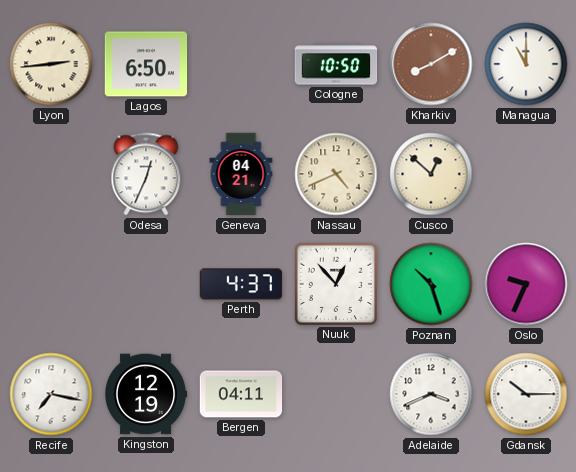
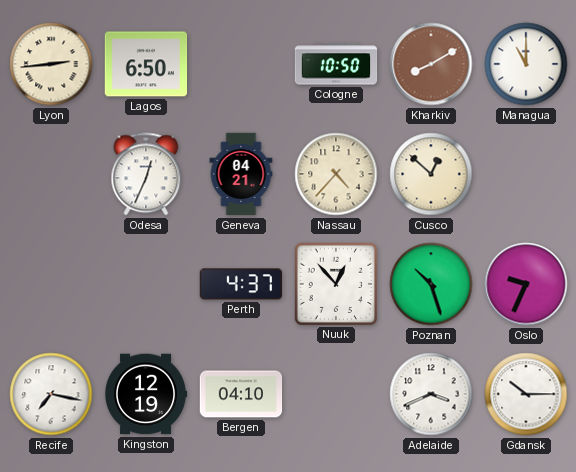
Nassau: 4:41 -> 4:37
Bergen: 04:11 -> 04:10
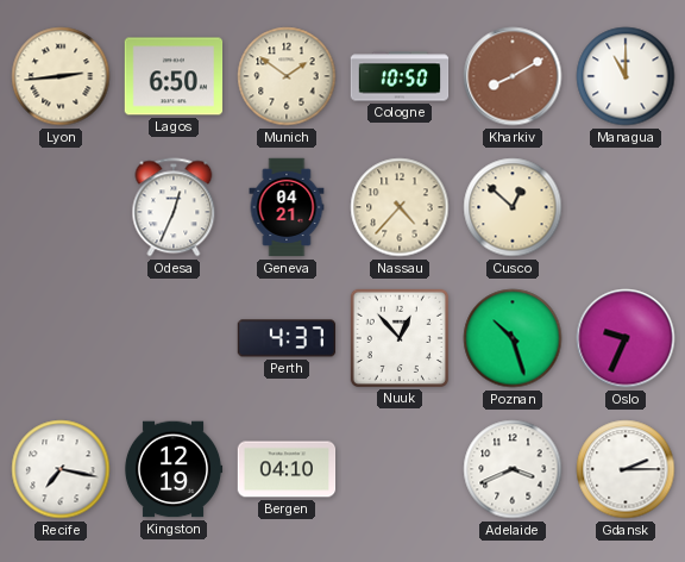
Munich: none -> 1:51
Gdansk: 10:15 -> 2:15
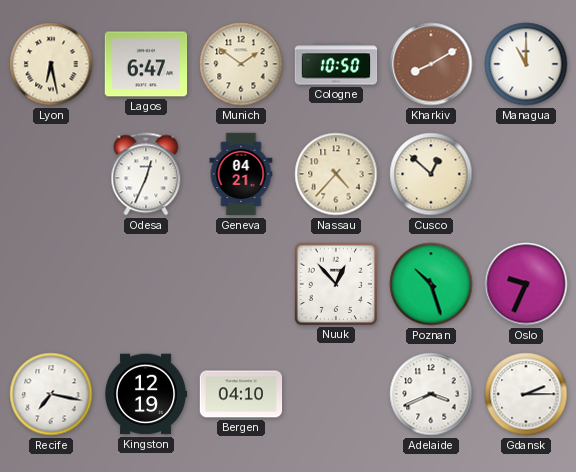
Lyon: 2:44 -> 6:28
Lagos: 6:50 -> 6:47
Perth: 4:37 -> none
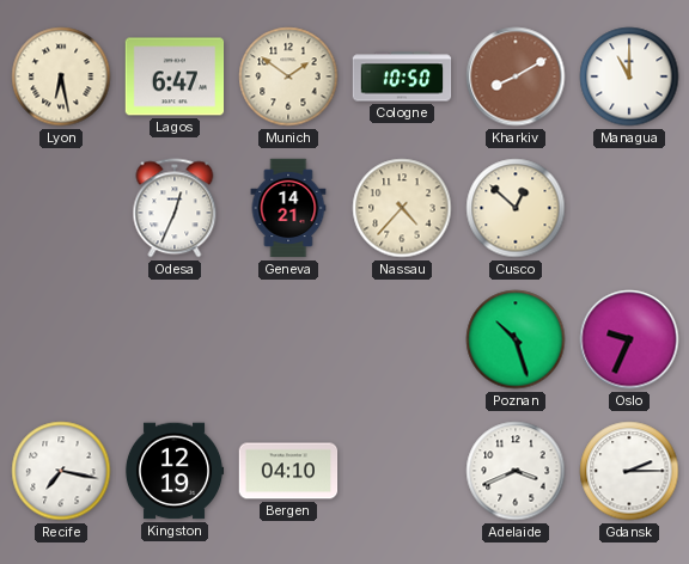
Geneva: 04:21 -> 14:21
Nuuk: 12:53 -> none
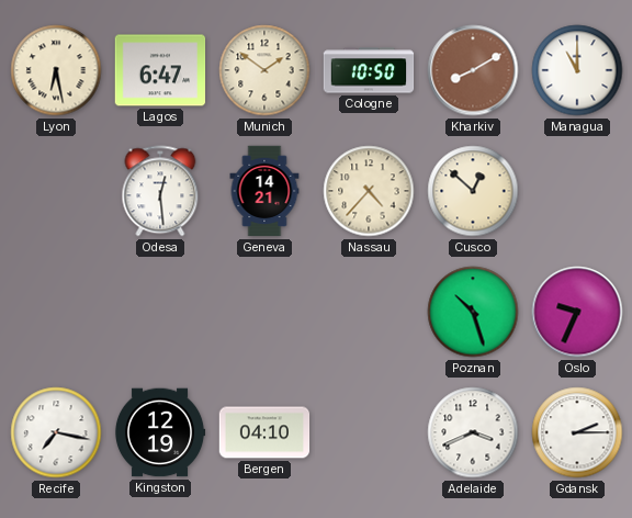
Odesa: 12:34 -> 12:29
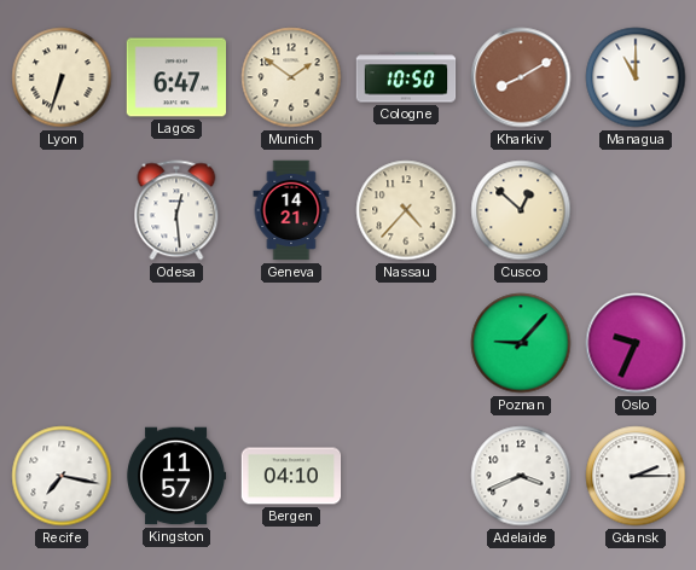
Lyon: 6:28 -> 6:33
Poznan: 10:27 -> 9:07
Kingston: 12:19 -> 11:57
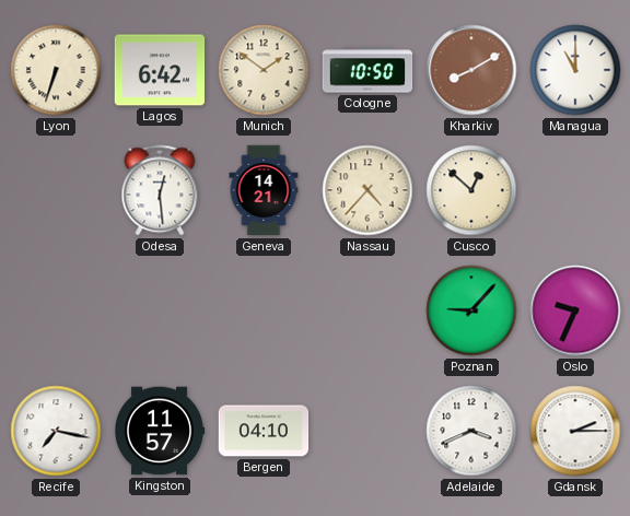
Lagos: 6:47 -> 6:42
